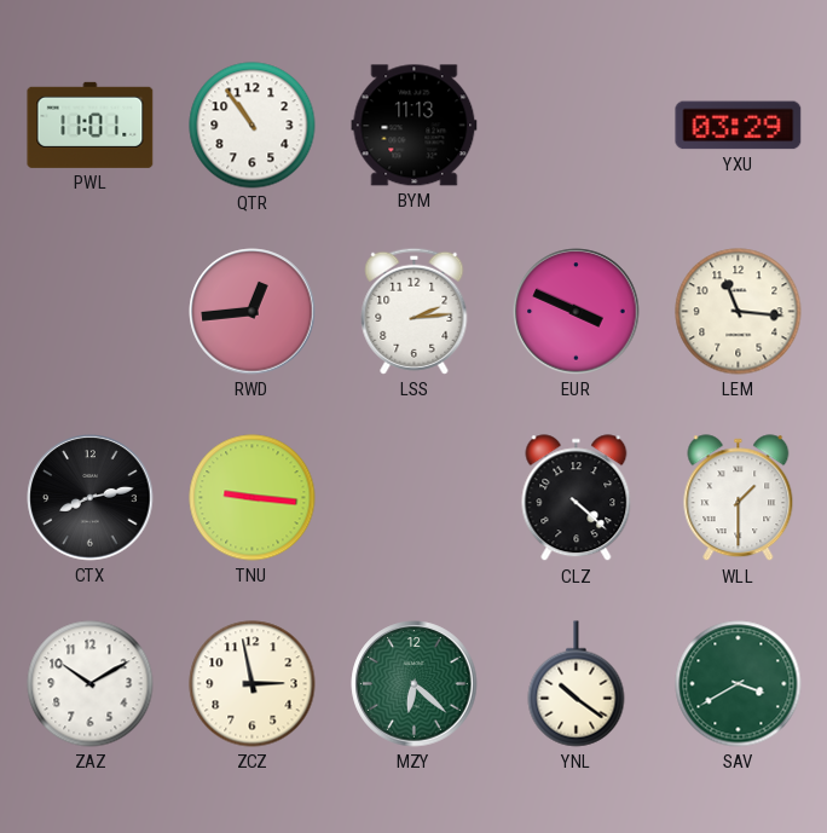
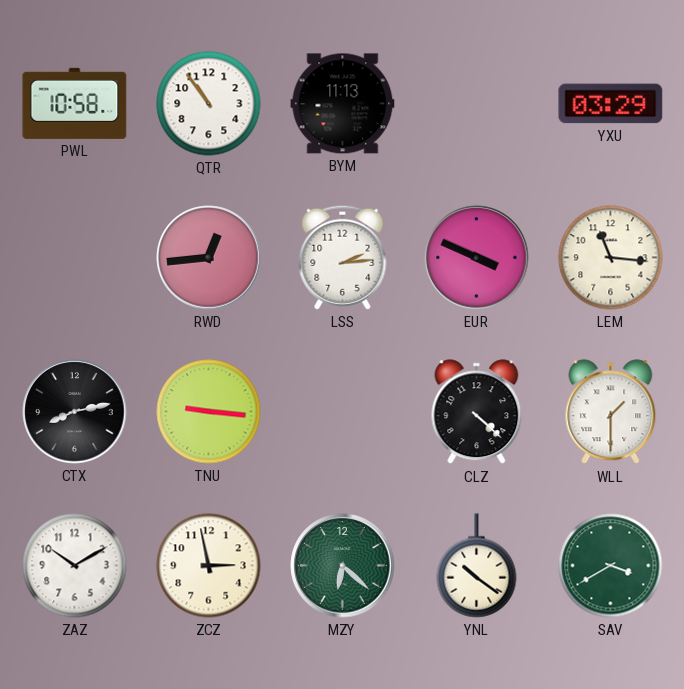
PWL: 11:01 -> 10:58
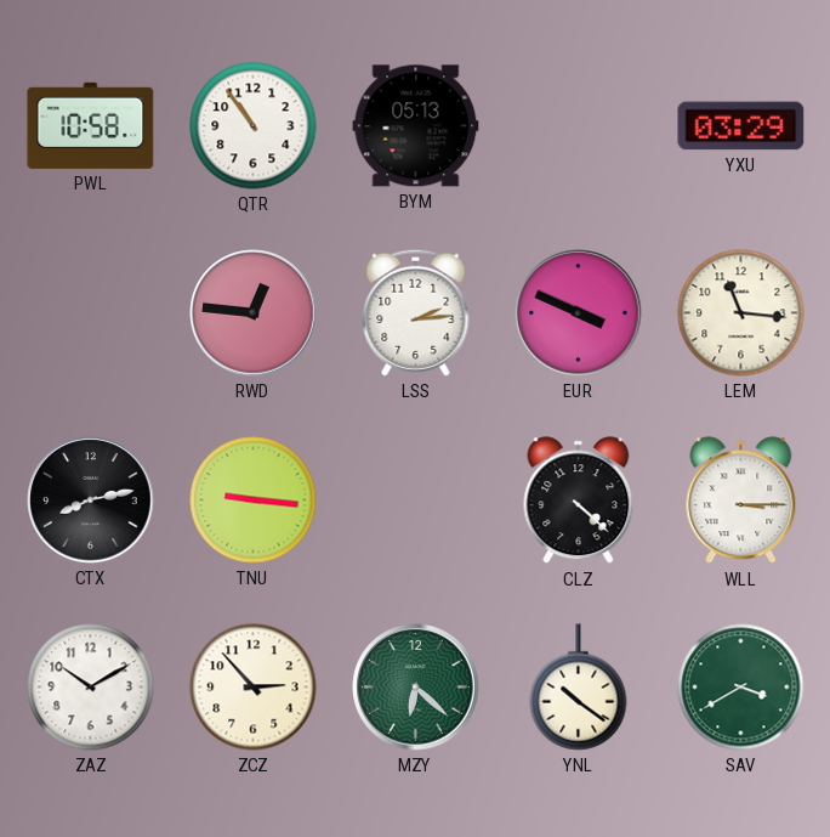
BYM: 11:13 -> 05:13
RWD: 12:44 -> 12:46
WLL: 1:30 -> 3:15
ZCZ: 2:58 -> 2:53
